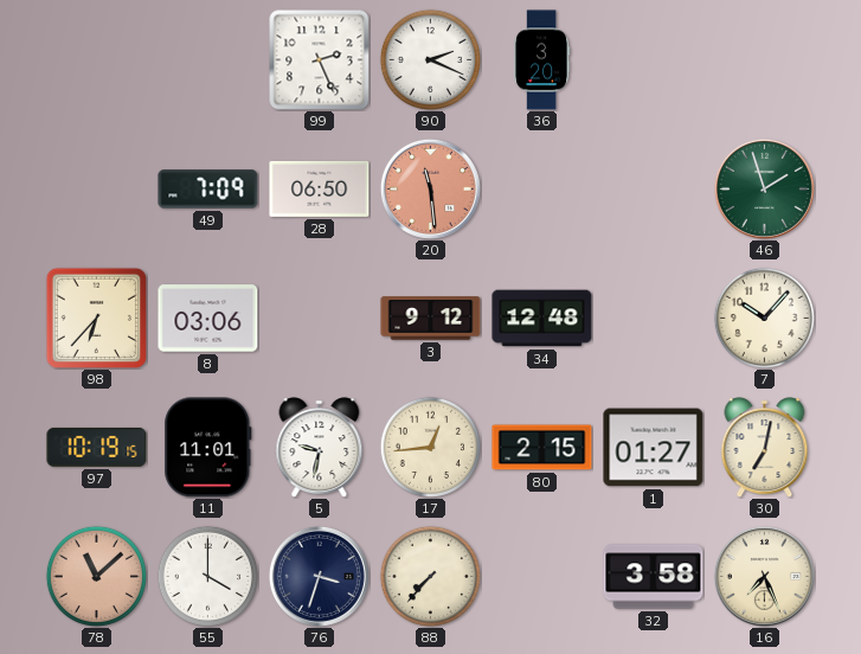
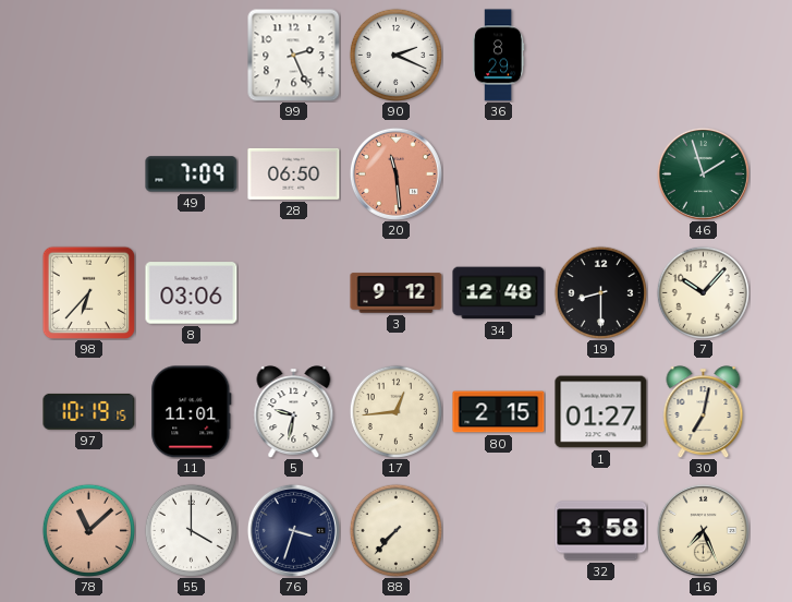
36: 3:20 -> 8:29
19: none -> 8:30
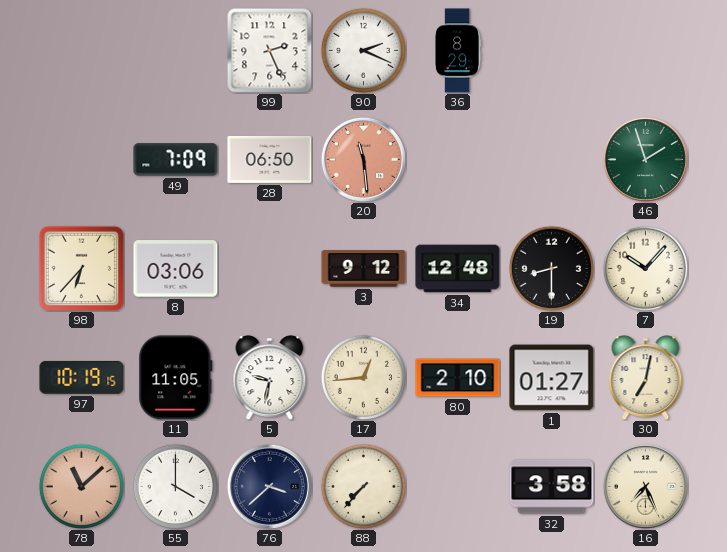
11: 11:01 -> 11:05
80: 2:15 -> 2:10
76: 3:33 -> 3:38
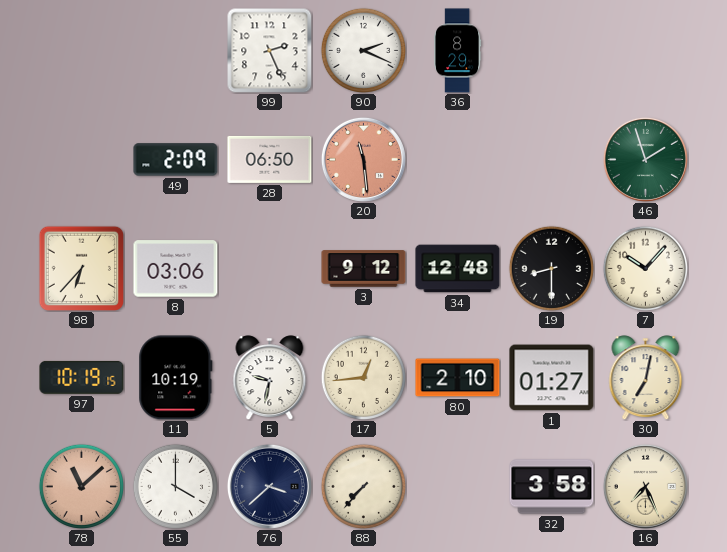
49: 7:09 -> 2:09
11: 11:05 -> 10:19
